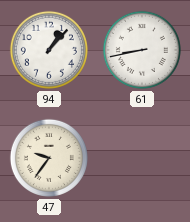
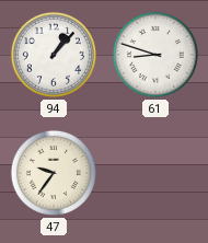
61: 8:43 -> 8:48
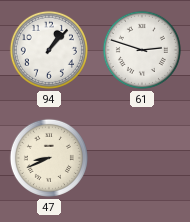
61: 8:48 -> 2:48
47: 9:36 -> 8:41
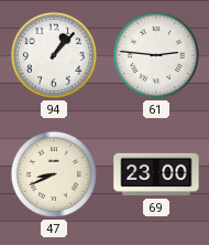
61: 2:48 -> 2:46
69: none -> 23:00
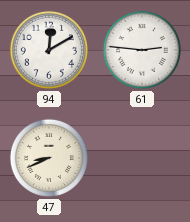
94: 1:07 -> 12:10
69: 23:00 -> none
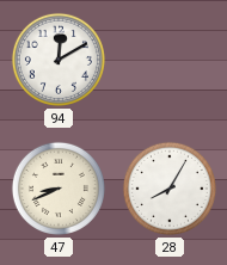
61: 2:46 -> none
28: none -> 8:05
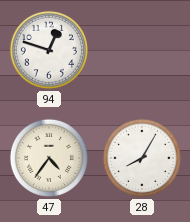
94: 12:10 -> 12:48
47: 8:41 -> 4:36
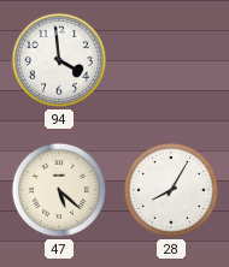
94: 12:48 -> 3:59
47: 4:36 -> 5:22
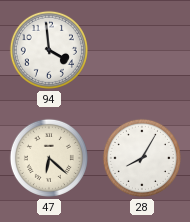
47: 5:22 -> 6:22
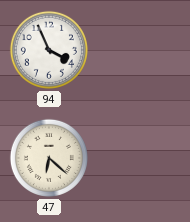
94: 3:59 -> 3:56
28: 8:05 -> none
